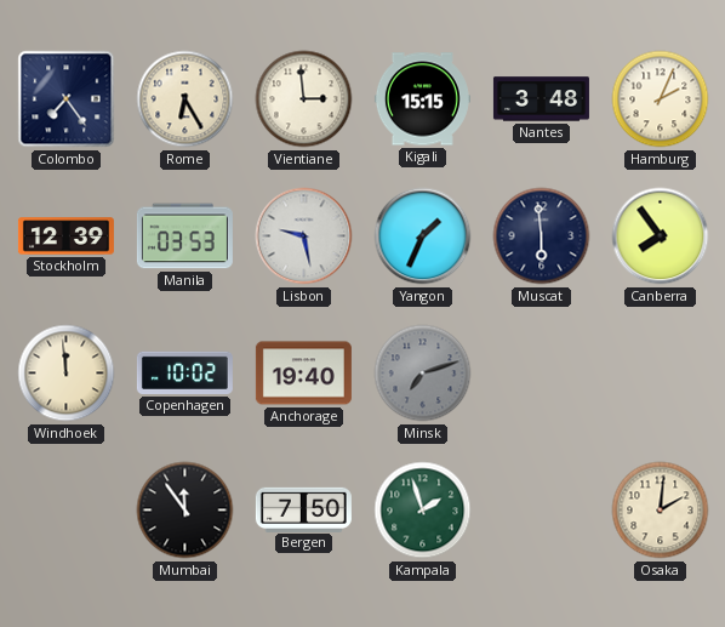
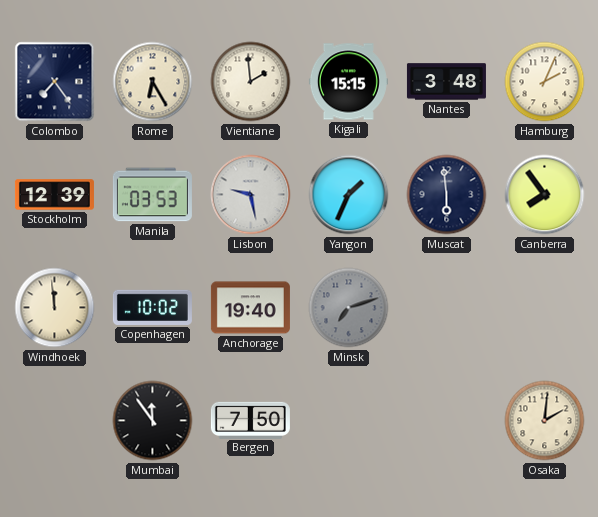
Vientiane: 2:59 -> 1:59
Kampala: 1:57 -> none
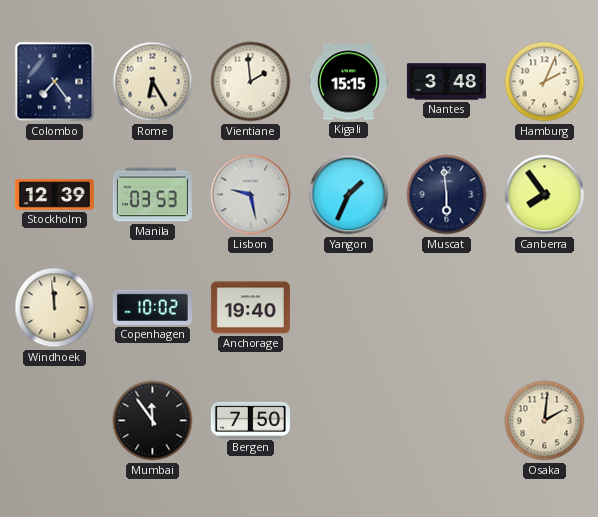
Minsk: 7:12 -> none
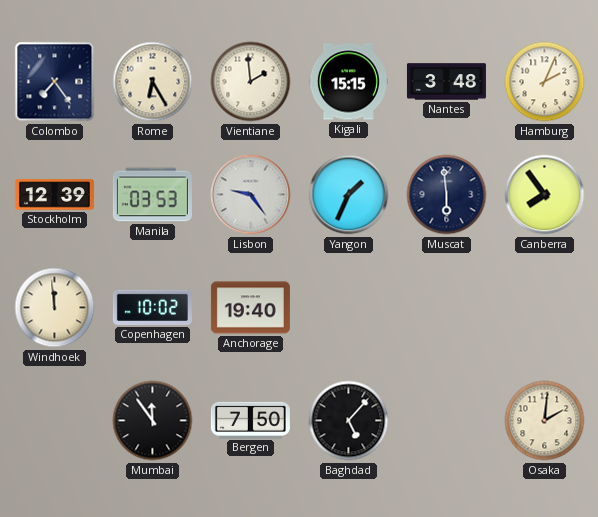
Lisbon: 9:28 -> 9:24
Baghdad: none -> 5:07
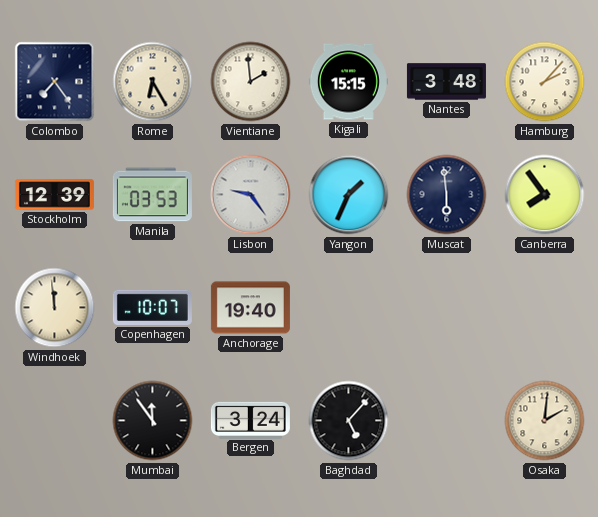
Hamburg: 2:04 -> 2:07
Copenhagen: 10:02 -> 10:07
Bergen: 7:50 -> 3:24
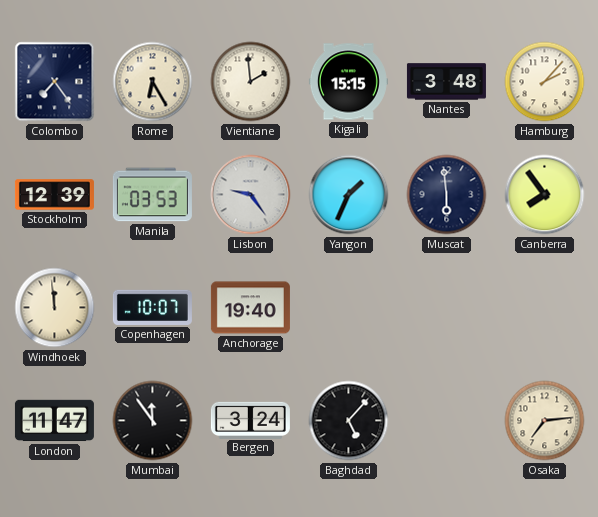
London: none -> 11:47
Osaka: 2:01 -> 7:14
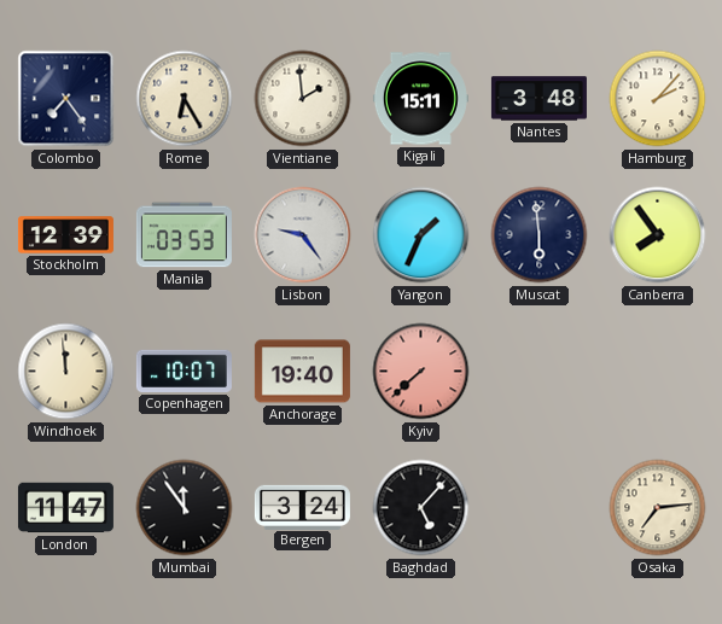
Kigali: 15:15 -> 15:11
Kyiv: none -> 7:38
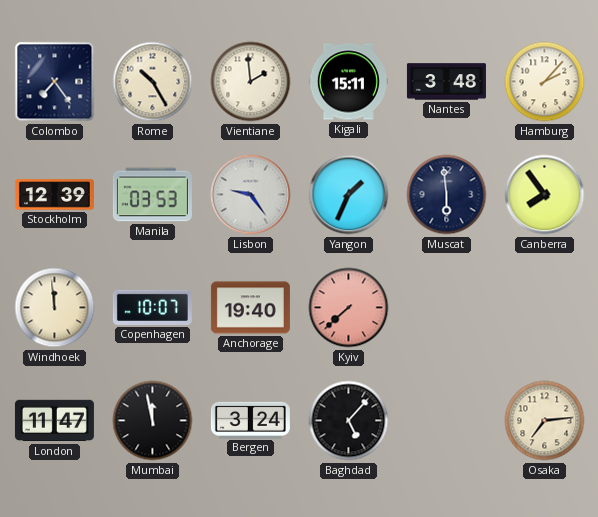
Rome: 6:25 -> 10:25
Mumbai: 11:54 -> 11:58
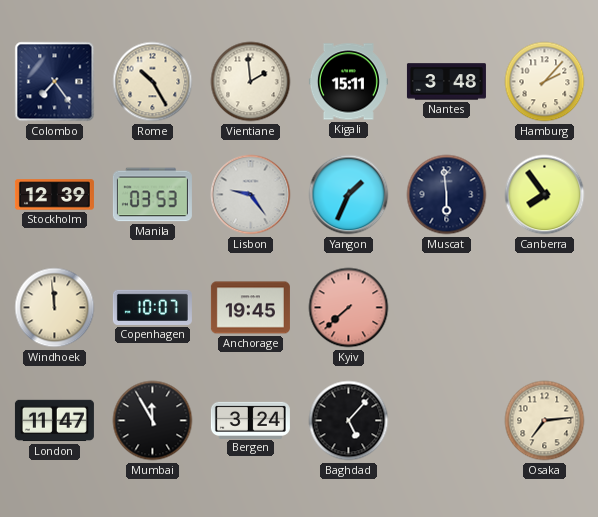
Anchorage: 19:40 -> 19:45
Mumbai: 11:58 -> 11:55
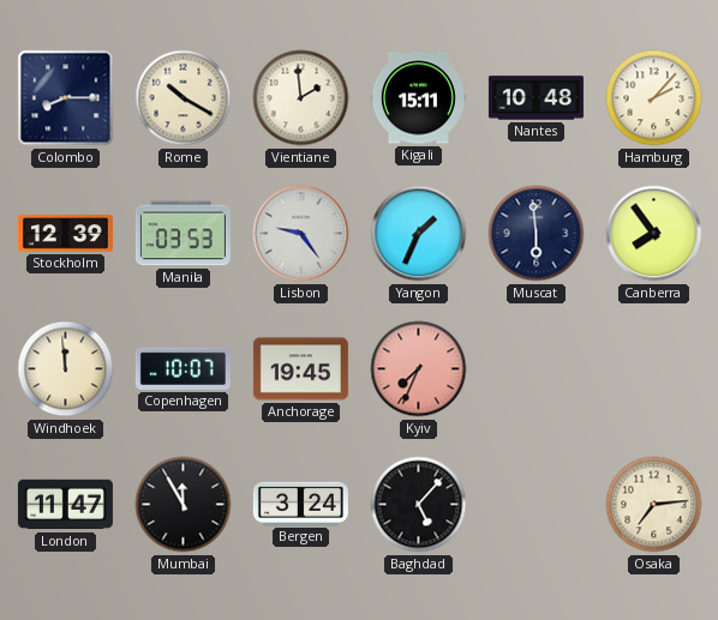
Colombo: 7:24 -> 8:15
Rome: 10:25 -> 10:20
Nantes: 3:48 -> 10:48
Kyiv: 7:38 -> 7:34
